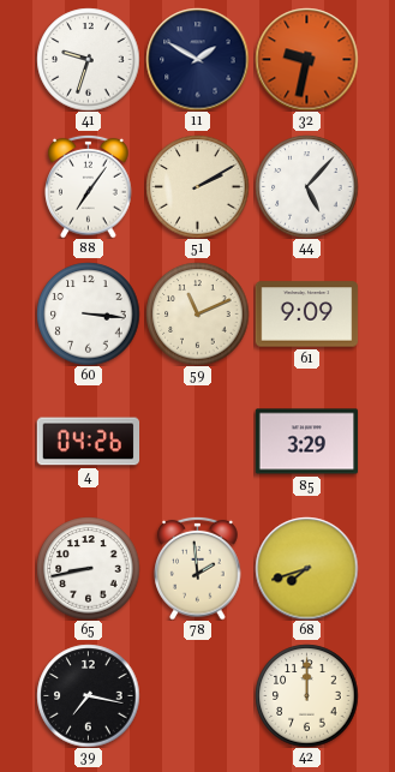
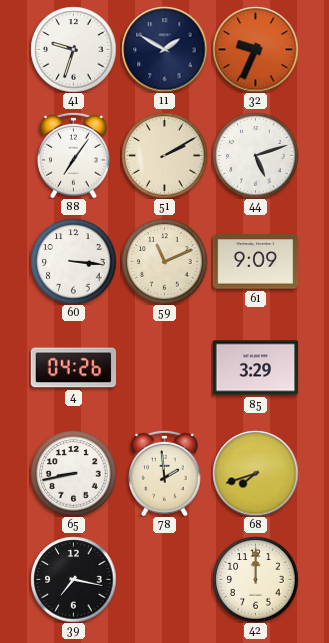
32: 9:32 -> 9:34
44: 5:07 -> 5:12
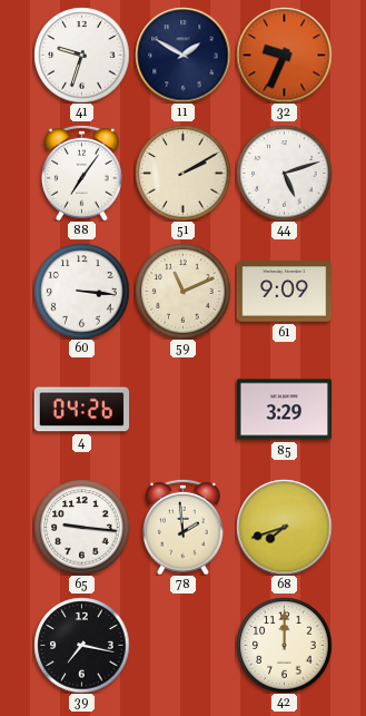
65: 8:43 -> 9:16
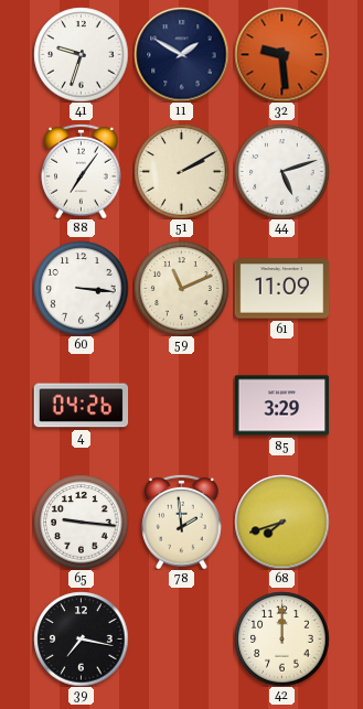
32: 9:34 -> 9:29
61: 9:09 -> 11:09
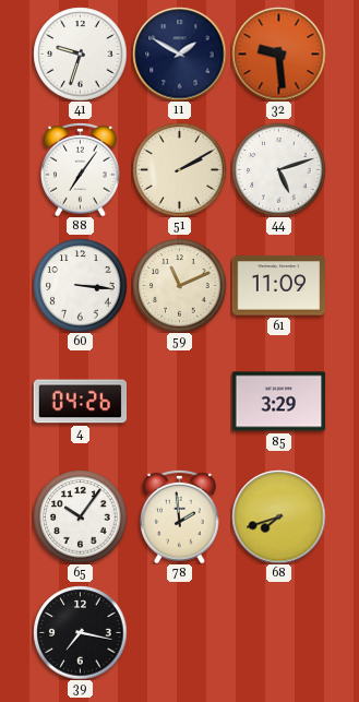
65: 9:16 -> 10:06
42: 12:00 -> none
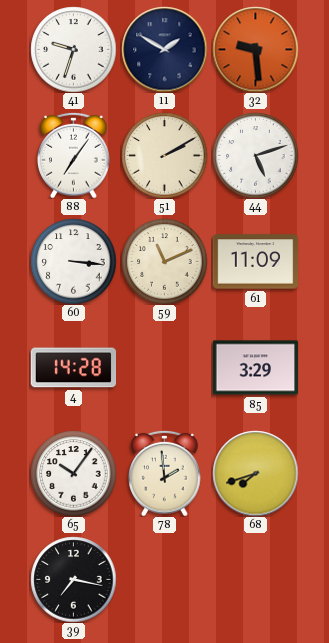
4: 04:26 -> 14:28
